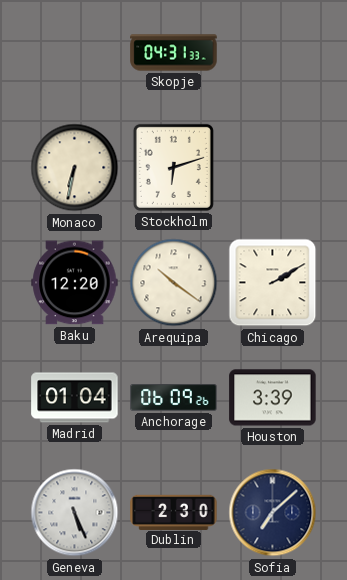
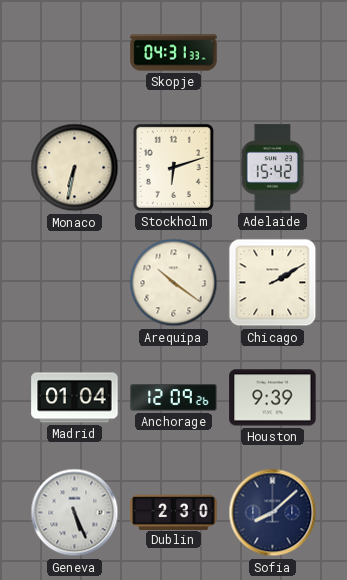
Adelaide: none -> 15:42
Baku: 12:20 -> none
Anchorage: 06:09 -> 12:09
Houston: 3:39 -> 9:39
Sofia: 7:08 -> 8:08
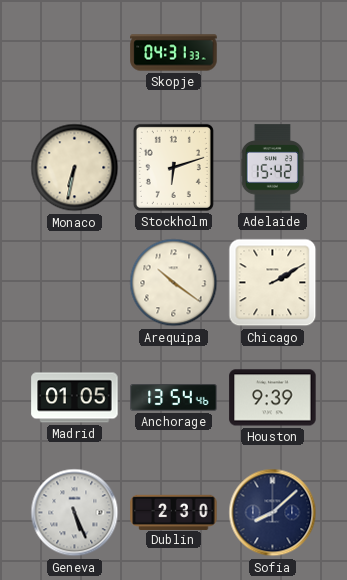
Madrid: 01:04 -> 01:05
Anchorage: 12:09 -> 13:54
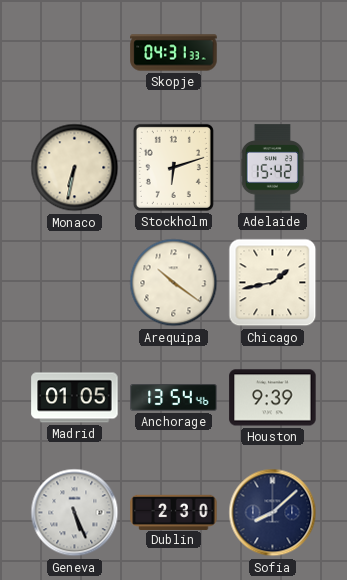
Chicago: 2:10 -> 1:43
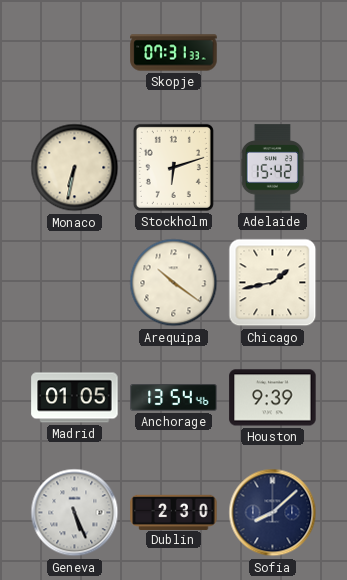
Skopje: 04:31 -> 07:31
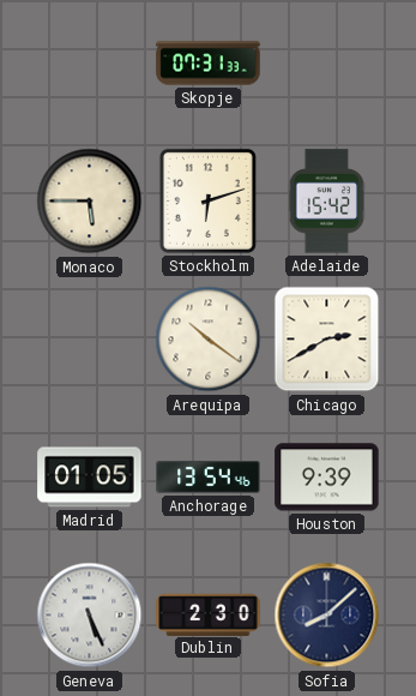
Monaco: 6:32 -> 5:45
Chicago: 1:43 -> 2:40
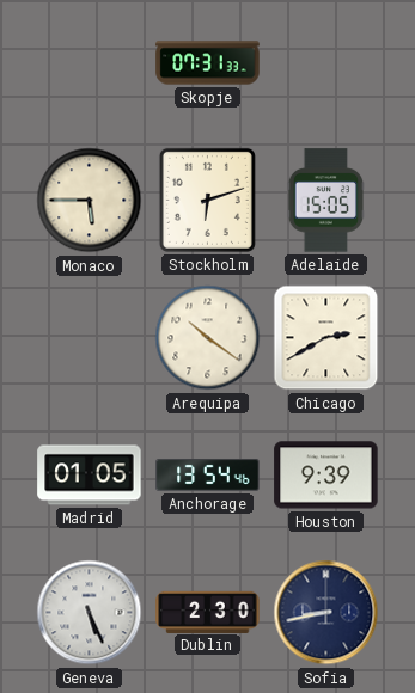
Adelaide: 15:42 -> 15:05
Sofia: 8:08 -> 8:43
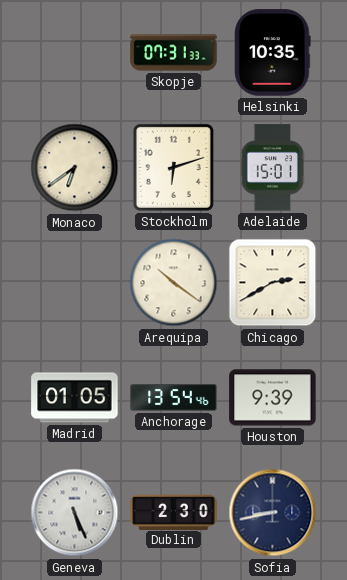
Helsinki: none -> 10:35
Monaco: 5:45 -> 6:39
Adelaide: 15:05 -> 15:01
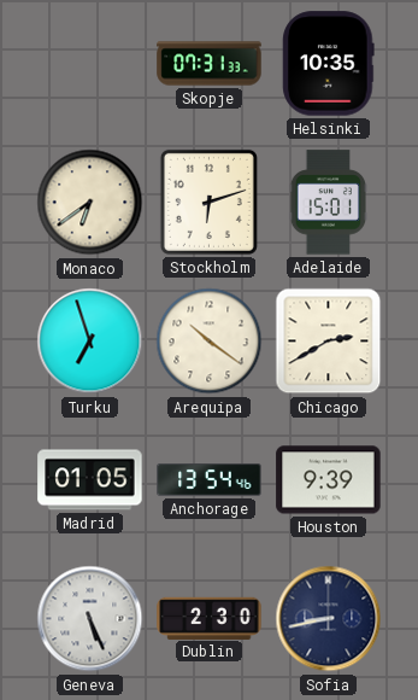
Turku: none -> 6:57
